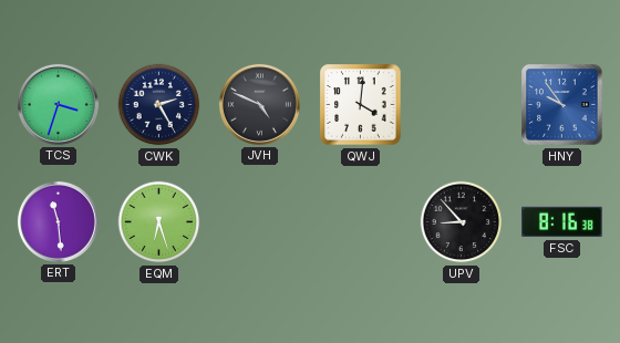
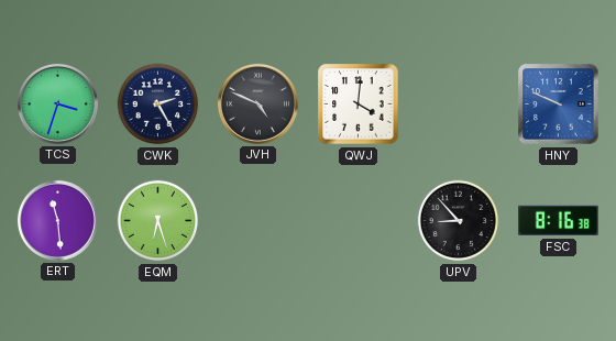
HNY: 9:54 -> 9:49
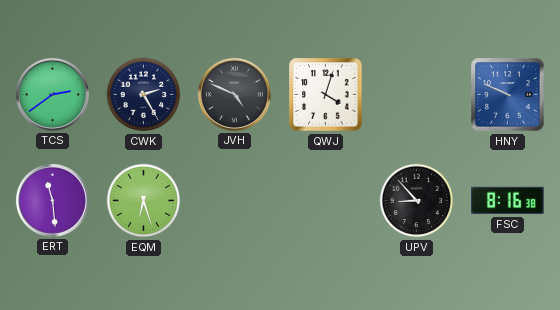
TCS: 3:33 -> 2:39
QWJ: 4:01 -> 4:03
